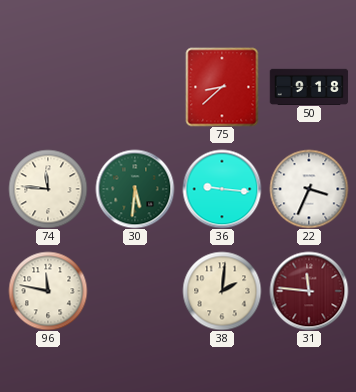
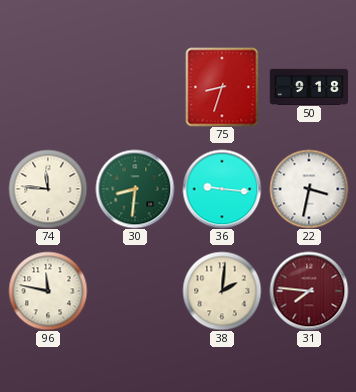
75: 8:38 -> 8:33
30: 5:31 -> 8:31
22: 3:34 -> 3:32
31: 11:46 -> 7:46
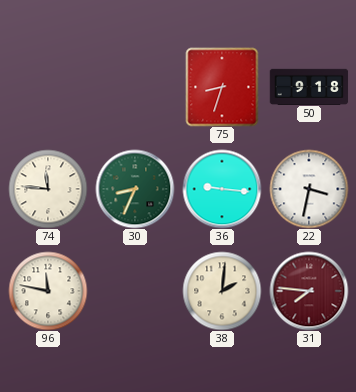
30: 8:31 -> 8:34
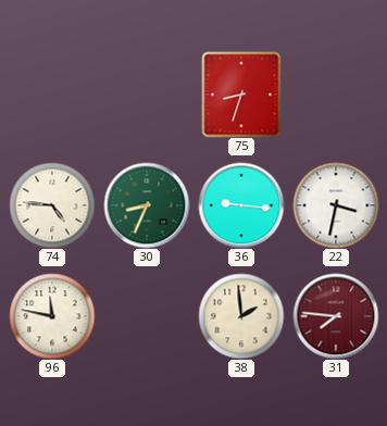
50: 9:18 -> none
74: 11:46 -> 4:46
38: 2:01 -> 1:59
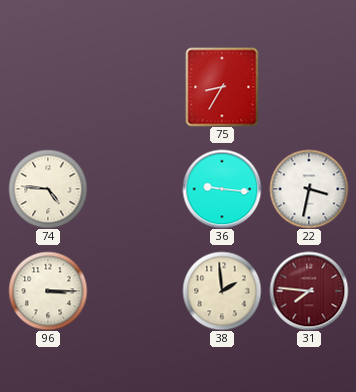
75: 8:33 -> 8:35
30: 8:34 -> none
96: 11:47 -> 3:15
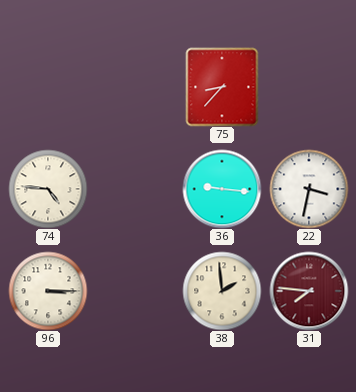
75: 8:35 -> 8:37
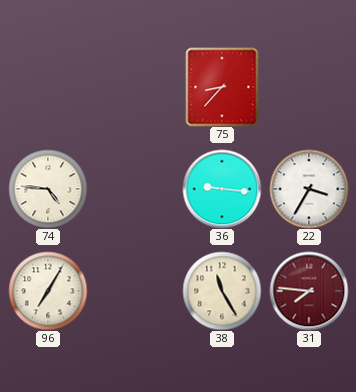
22: 3:32 -> 3:35
96: 3:15 -> 7:05
38: 1:59 -> 11:25
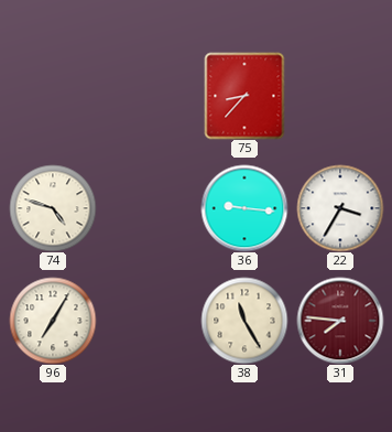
74: 4:46 -> 4:48
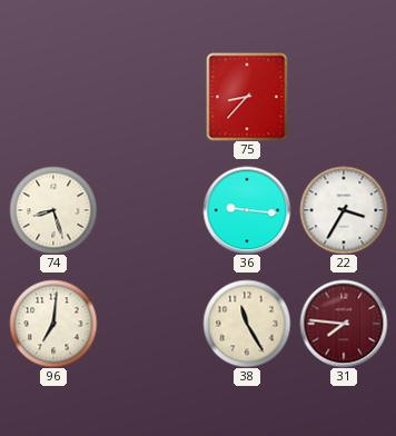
74: 4:48 -> 8:27
96: 7:05 -> 7:01
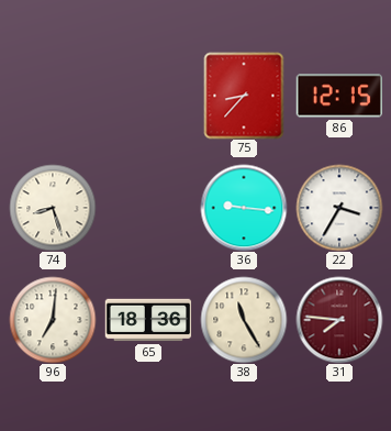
86: none -> 12:15
65: none -> 18:36
